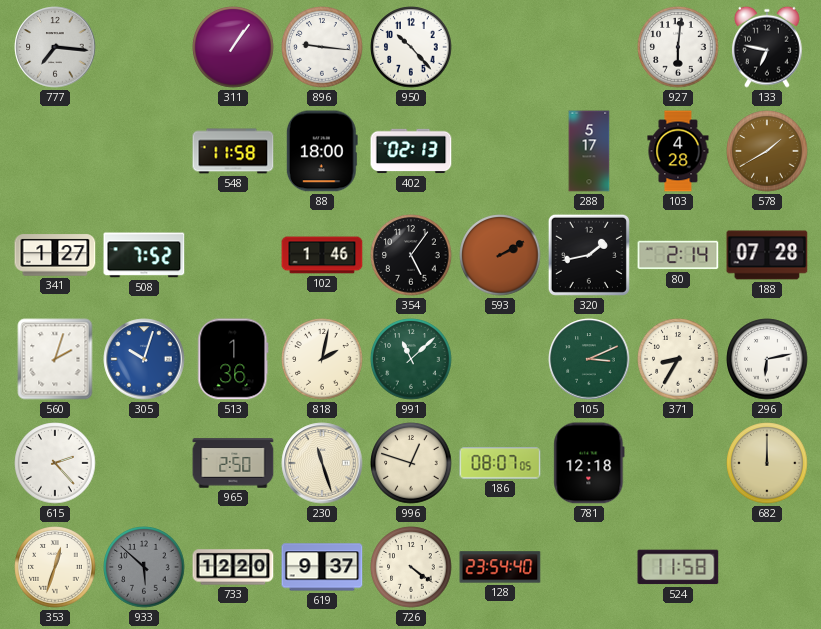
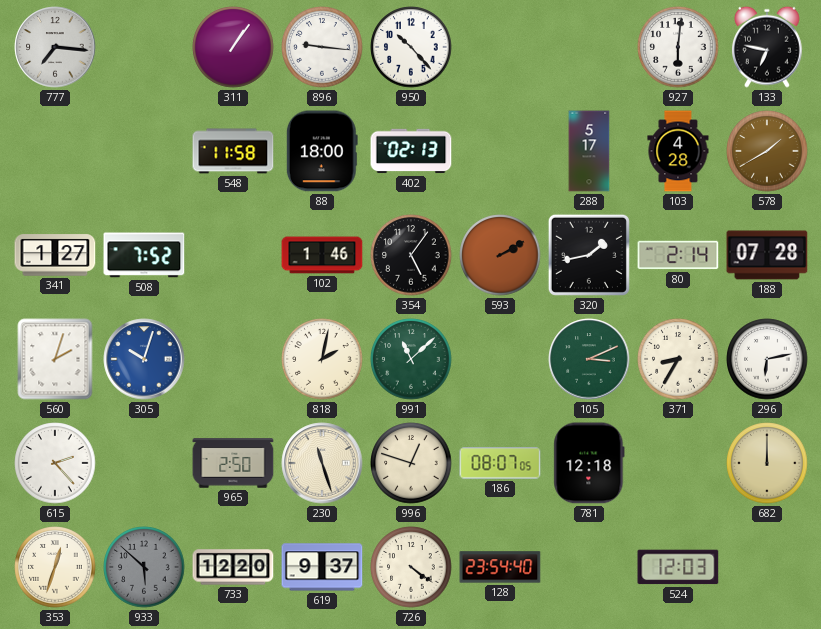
513: 1:36 -> none
524: 11:58 -> 12:03
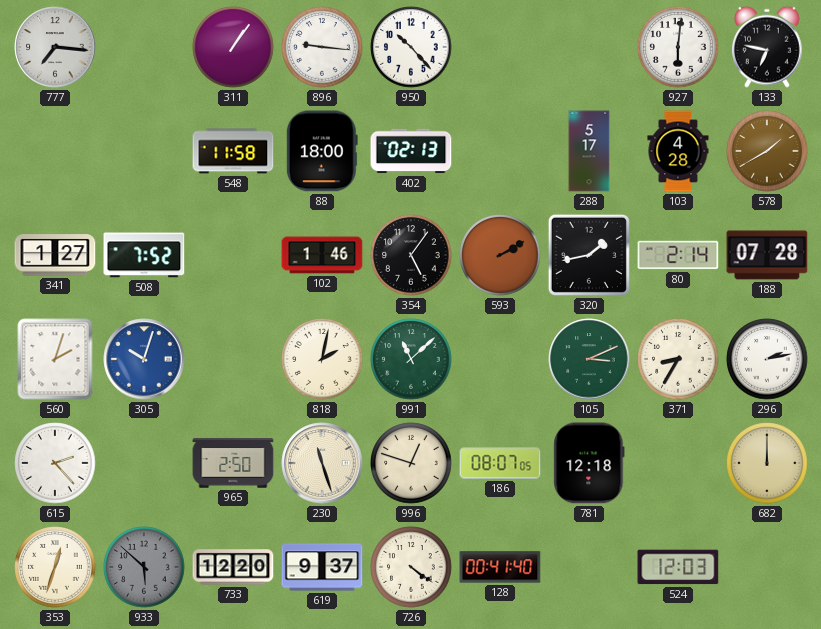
296: 6:13 -> 2:13
128: 23:54 -> 00:41
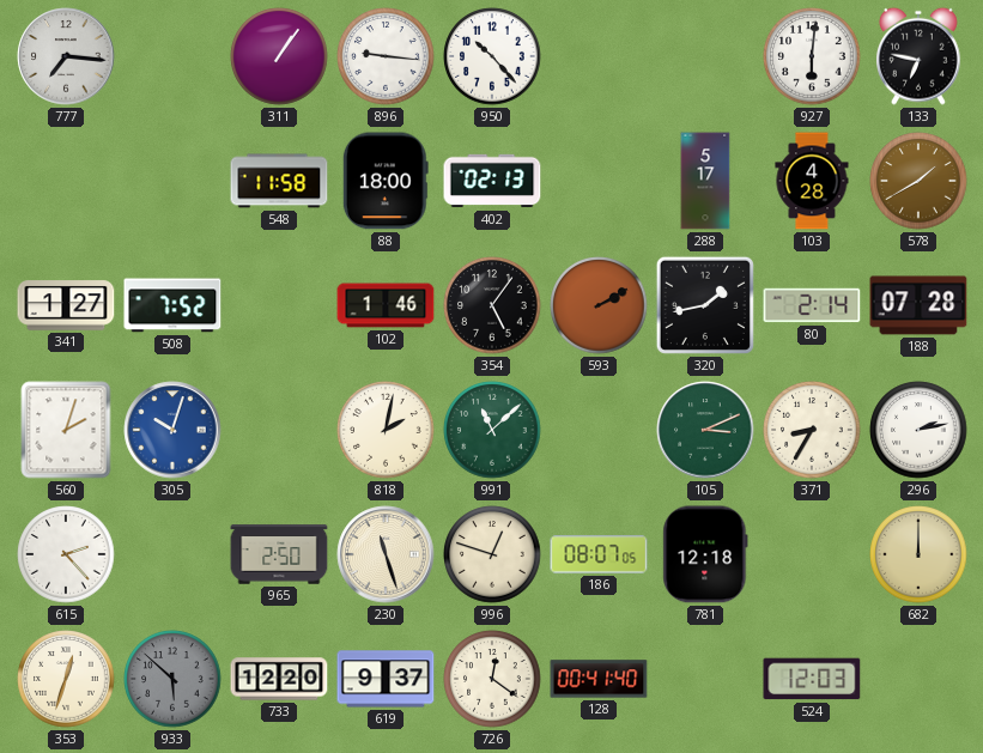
726: 4:21 -> 12:21
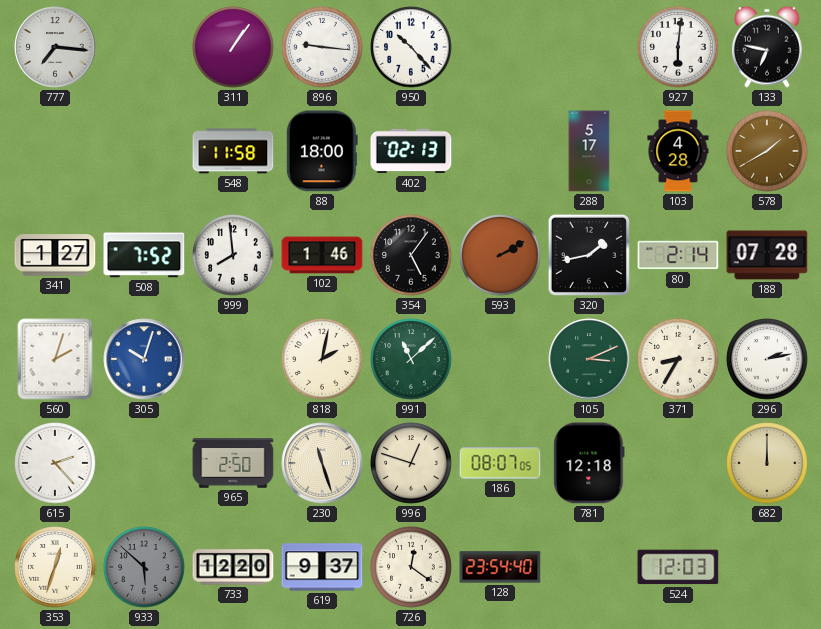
999: none -> 7:59
128: 00:41 -> 23:54
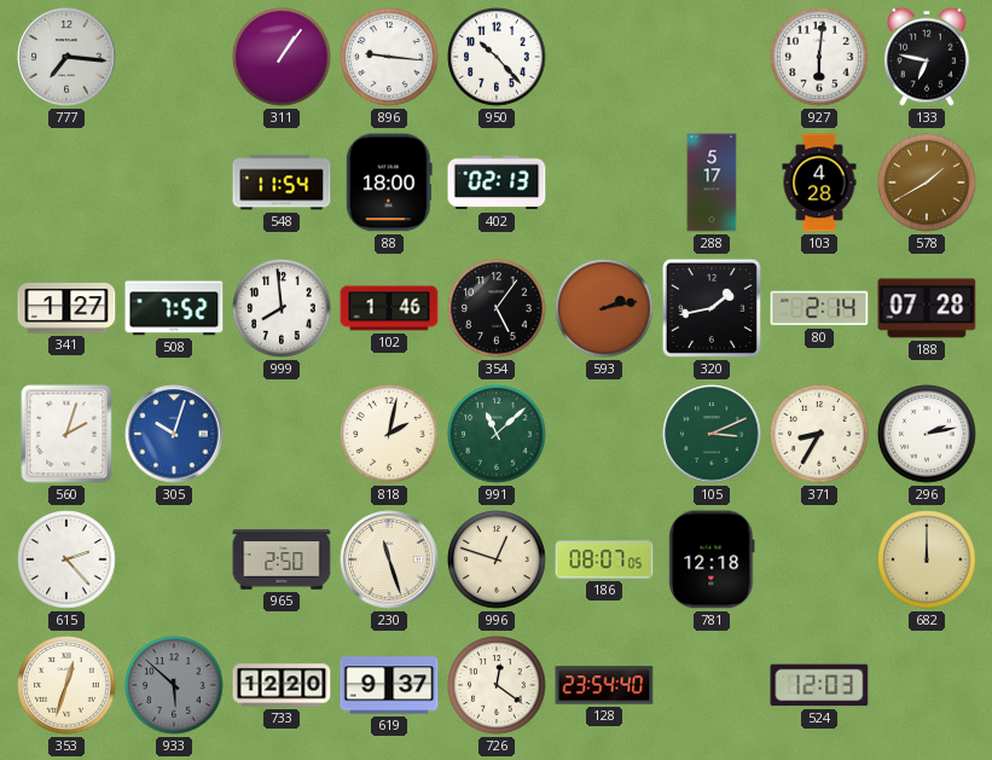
548: 11:58 -> 11:54
593: 2:10 -> 2:13
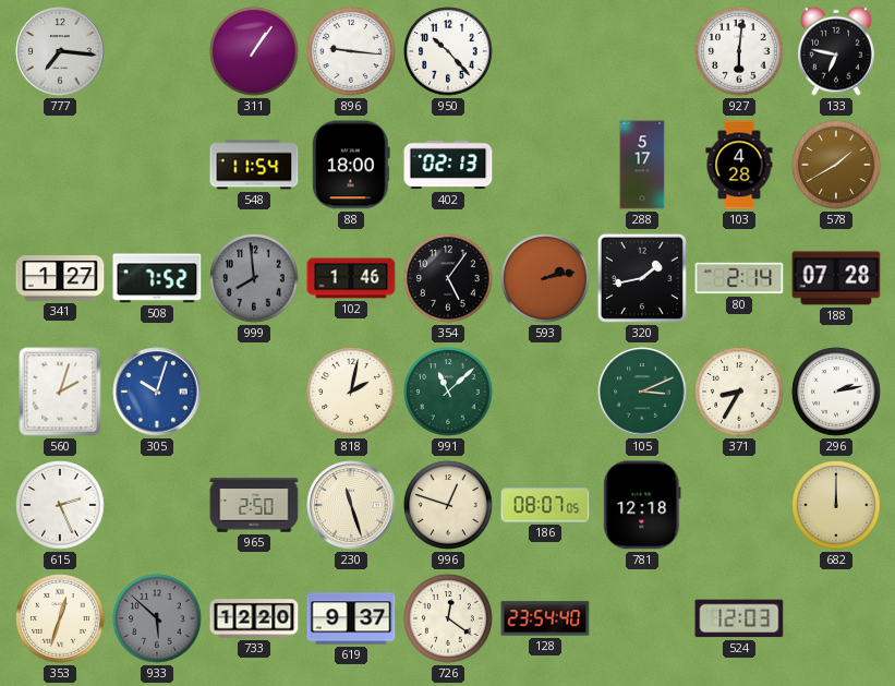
999 dial: white -> grey
615: 2:23 -> 2:26
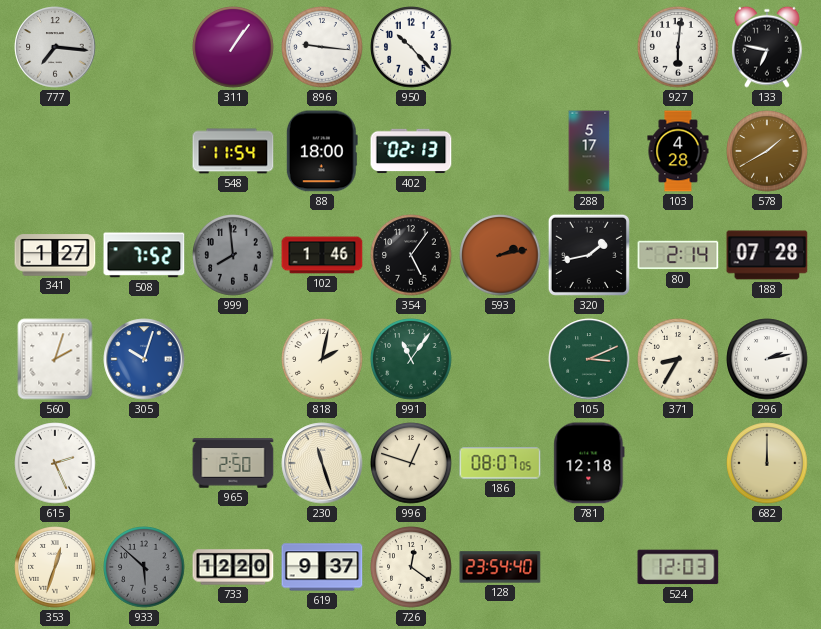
991: 11:08 -> 11:06
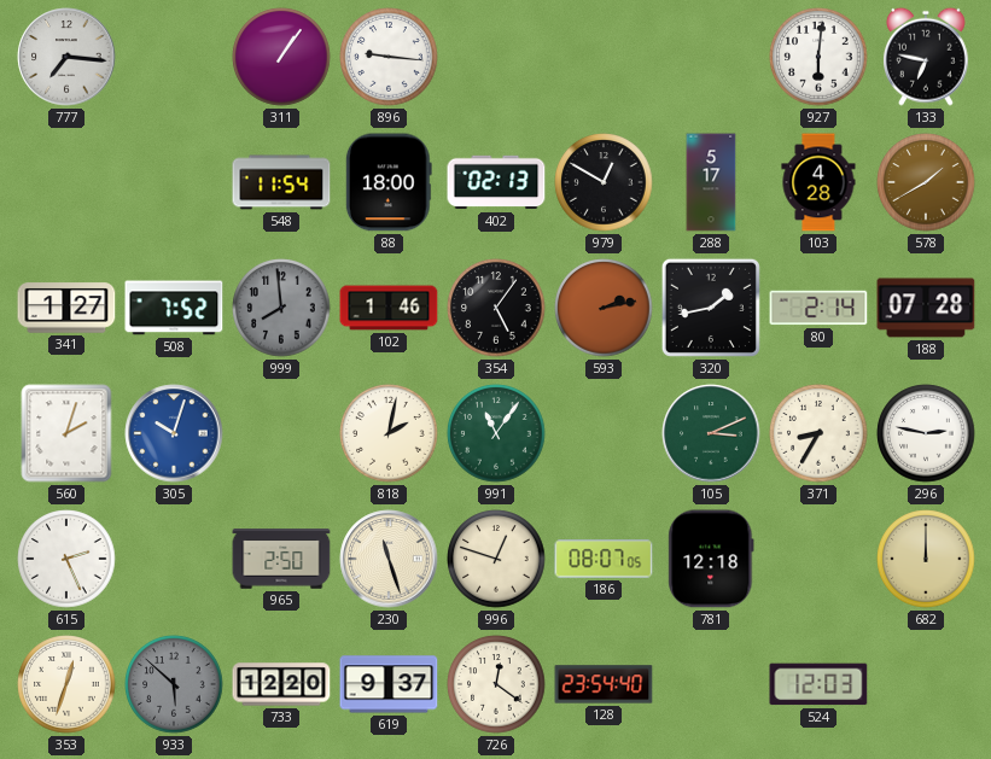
950: 10:23 -> none
979: none -> 12:50
296: 2:13 -> 2:47
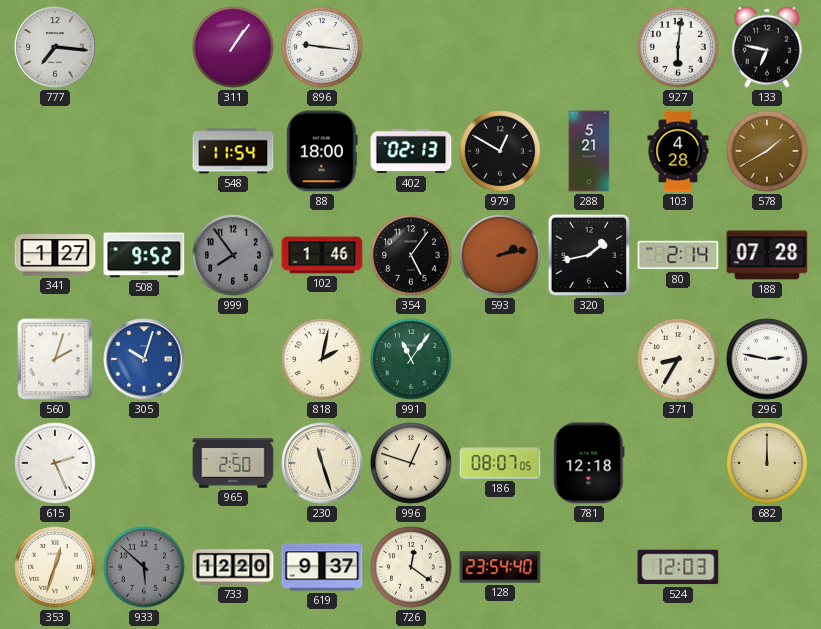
288: 5:17 -> 5:21
508: 7:52 -> 9:52
999: 7:59 -> 7:54
105: 3:11 -> none
